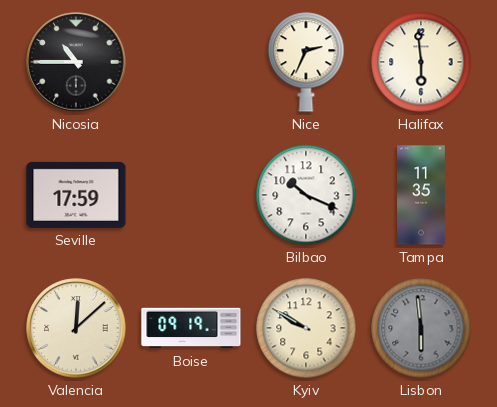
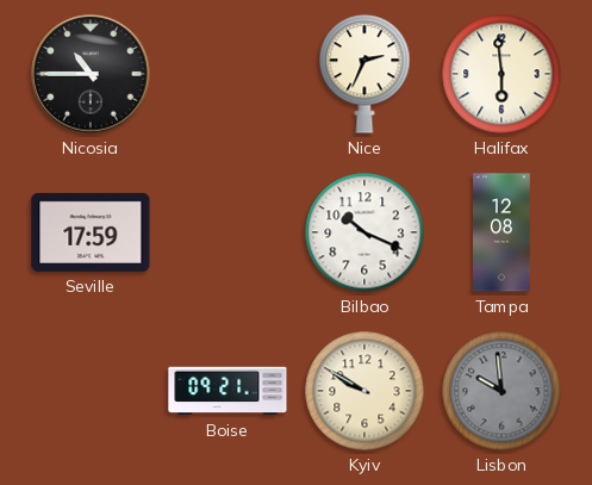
Tampa: 11:35 -> 12:08
Valencia: 12:08 -> none
Boise: 09:19 -> 09:21
Lisbon: 5:59 -> 9:59
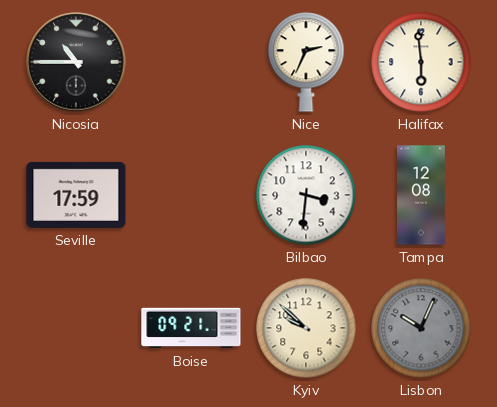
Bilbao: 10:19 -> 3:31
Kyiv: 9:50 -> 9:52
Lisbon: 9:59 -> 10:04
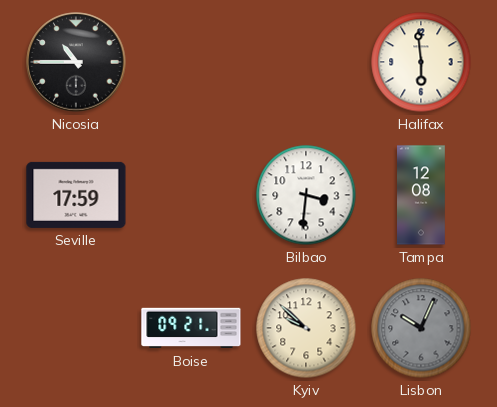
Nice: 2:34 -> none
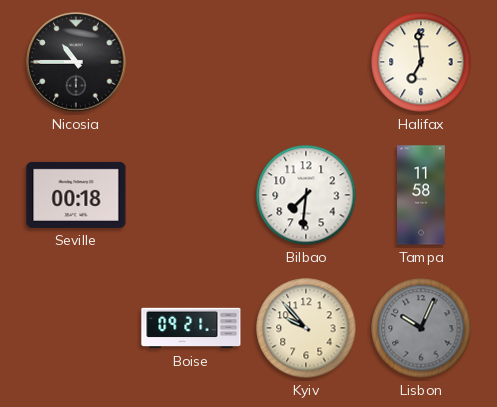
Halifax: 5:59 -> 6:59
Seville: 17:59 -> 00:18
Bilbao: 3:31 -> 7:31
Tampa: 12:08 -> 11:58
Kyiv: 9:52 -> 9:53
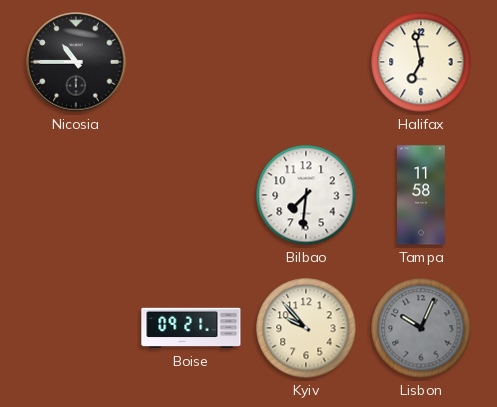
Halifax: 6:59 -> 6:58
Seville: 00:18 -> none
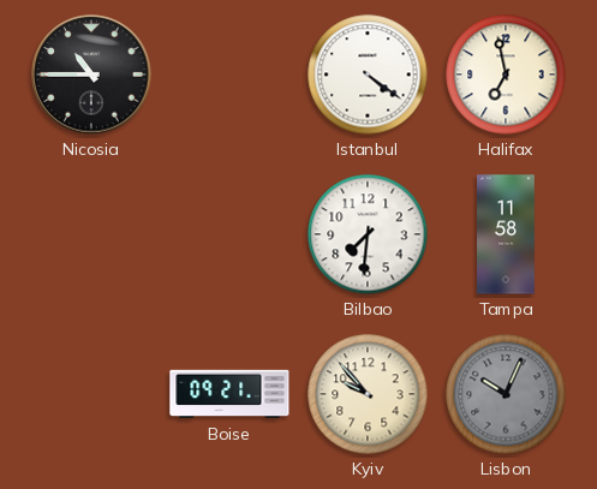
Istanbul: none -> 4:21
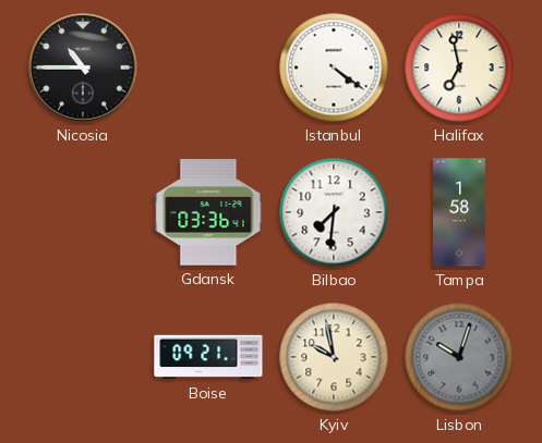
Gdansk: none -> 03:36
Tampa: 11:58 -> 1:58
Kyiv: 9:53 -> 9:58
Lisbon: 10:04 -> 10:03
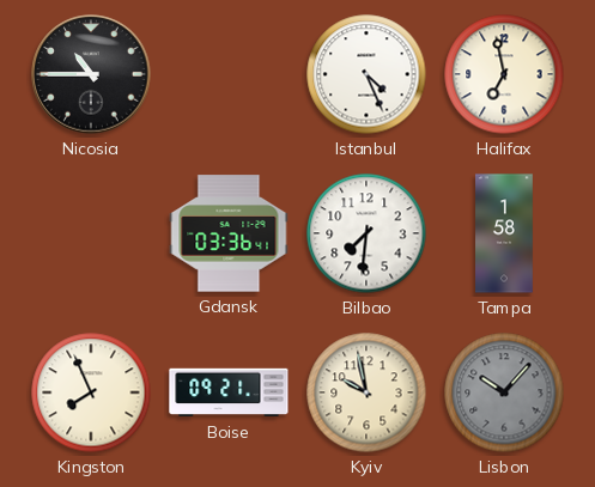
Istanbul: 4:21 -> 4:26
Kingston: none -> 7:56
Lisbon: 10:03 -> 10:07
